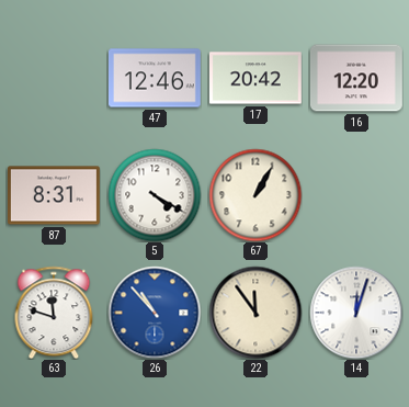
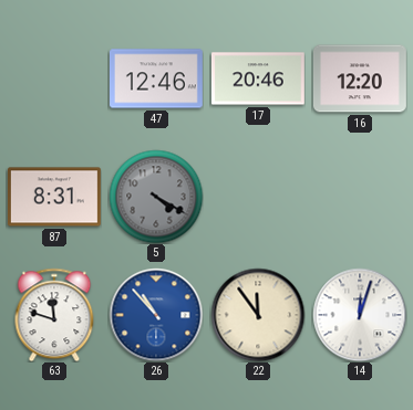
17: 20:42 -> 20:46
5 dial: white -> grey
67: 1:05 -> none
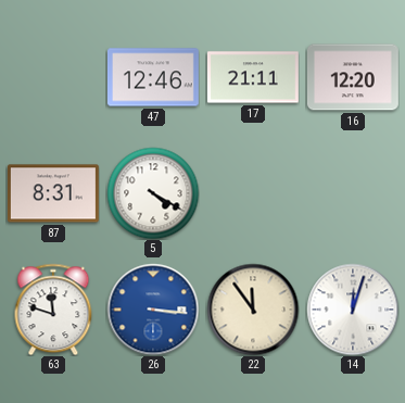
17: 20:46 -> 21:11
5 dial: grey -> white
26: 10:53 -> 3:16
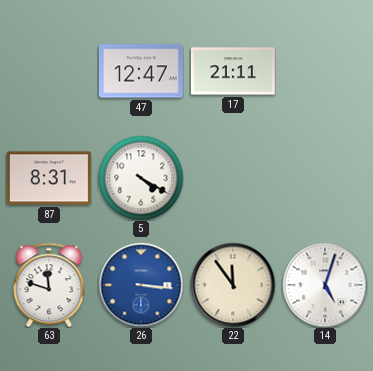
47: 12:46 -> 12:47
16: 12:20 -> none
14: 12:03 -> 5:03
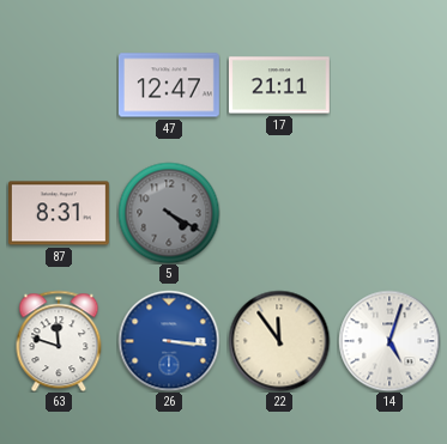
5 dial: white -> grey
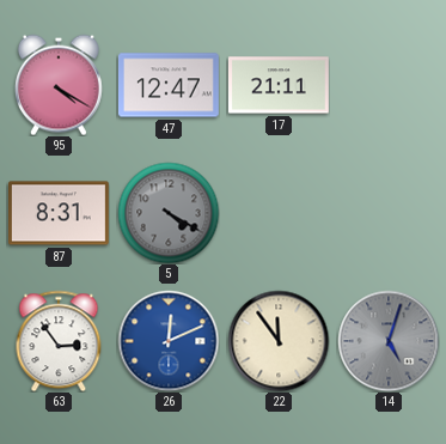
95: none -> 4:20
63: 11:48 -> 2:54
26: 3:16 -> 12:11
14 dial: white -> grey
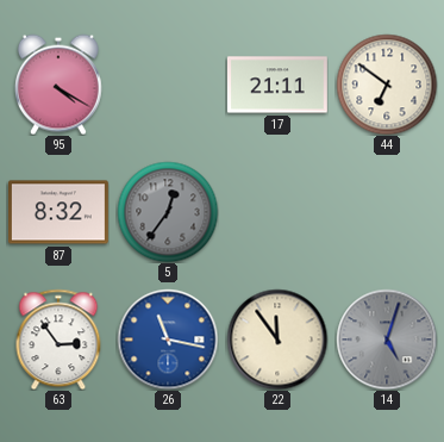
47: 12:47 -> none
44: none -> 6:51
87: 8:31 -> 8:32
5: 4:20 -> 12:36
26: 12:11 -> 11:17
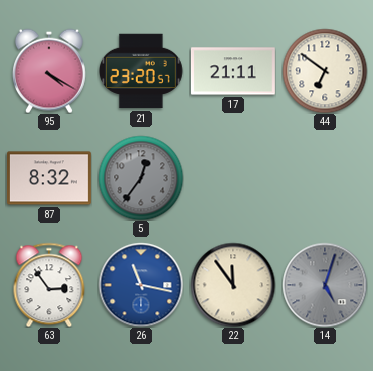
21: none -> 23:20
